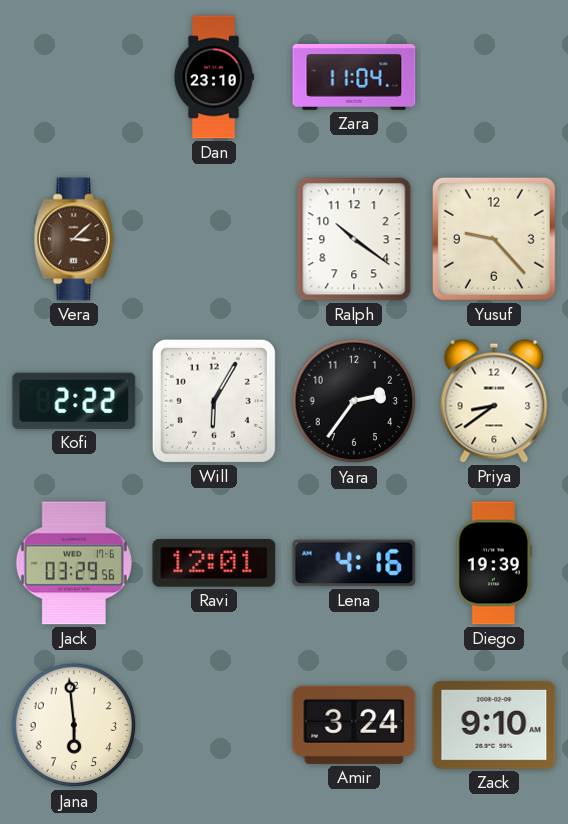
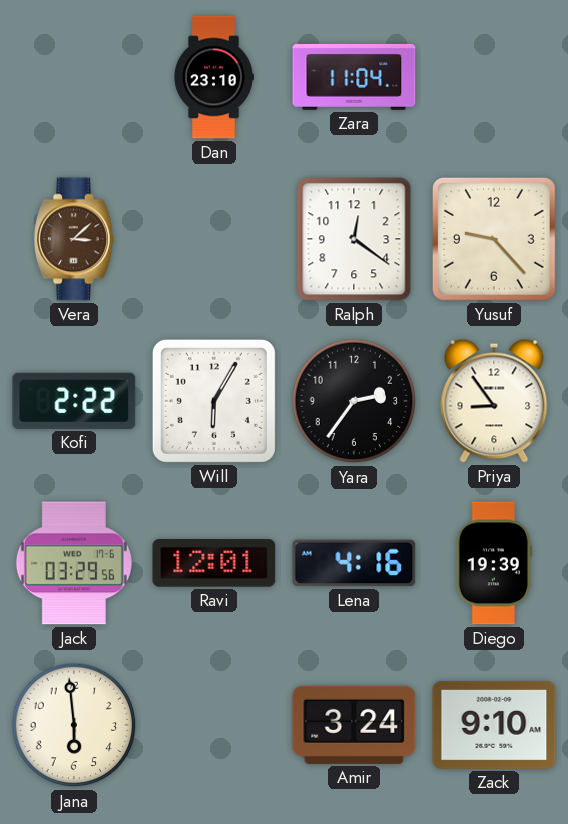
Ralph: 10:21 -> 12:21
Priya: 8:39 -> 8:54
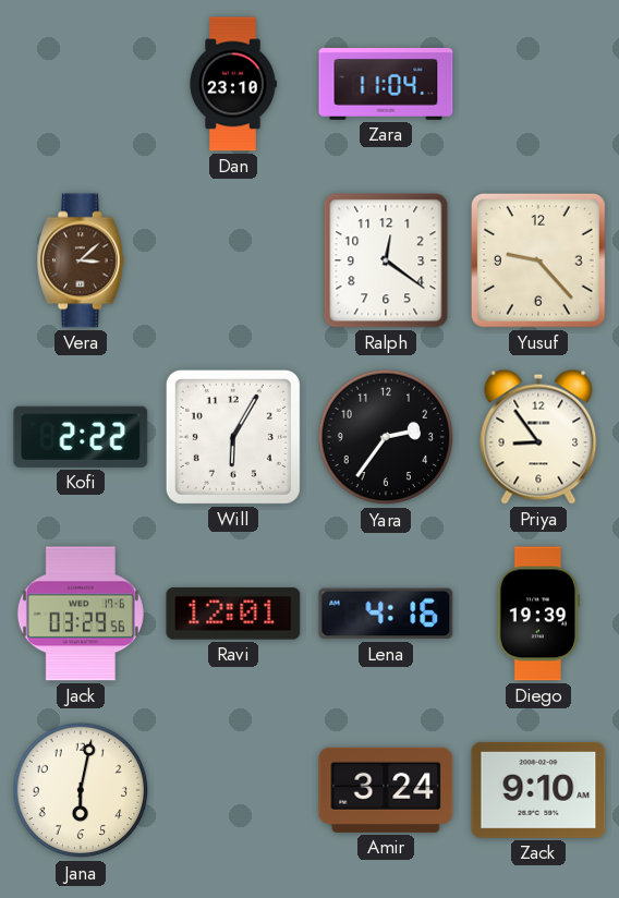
Jana: 5:59 -> 6:02
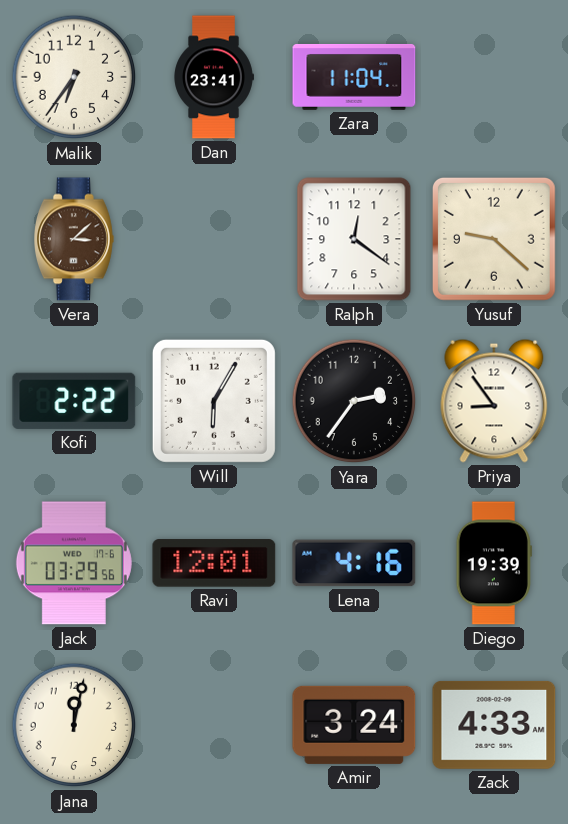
Malik: none -> 6:36
Dan: 23:10 -> 23:41
Yusuf: 9:23 -> 9:22
Jana: 6:02 -> 12:02
Zack: 9:10 -> 4:33
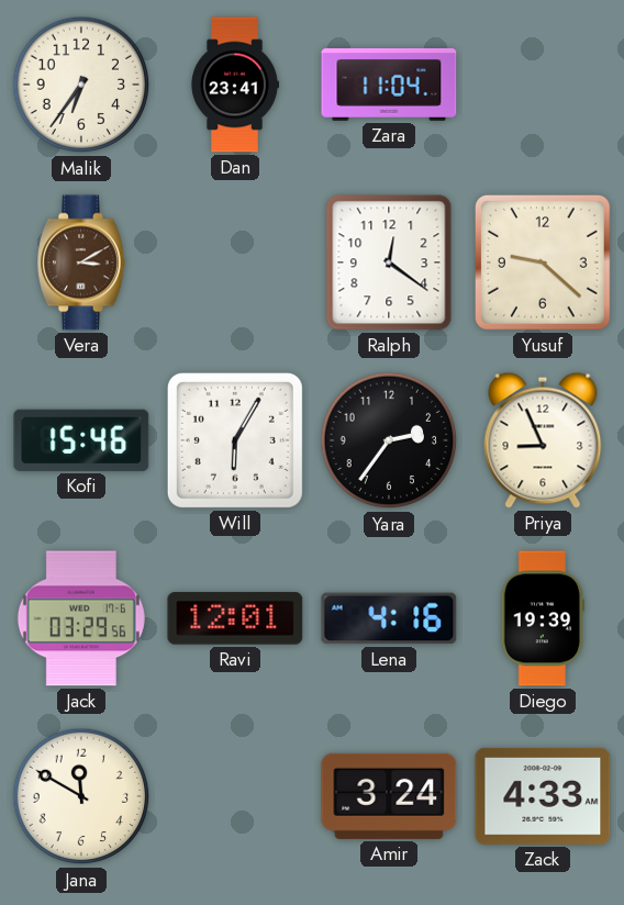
Vera: 3:08 -> 3:10
Kofi: 2:22 -> 15:46
Priya: 8:54 -> 8:56
Jana: 12:02 -> 11:50
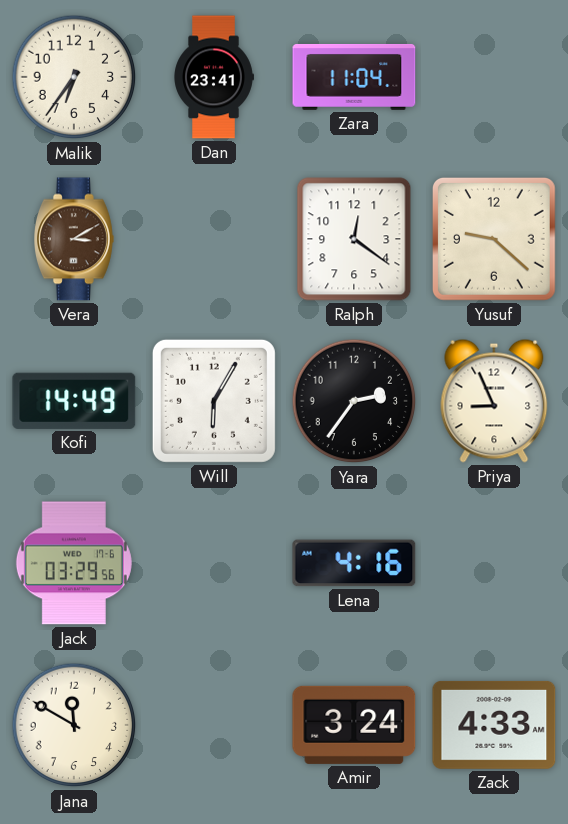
Kofi: 15:46 -> 14:49
Ravi: 12:01 -> none
Diego: 19:39 -> none
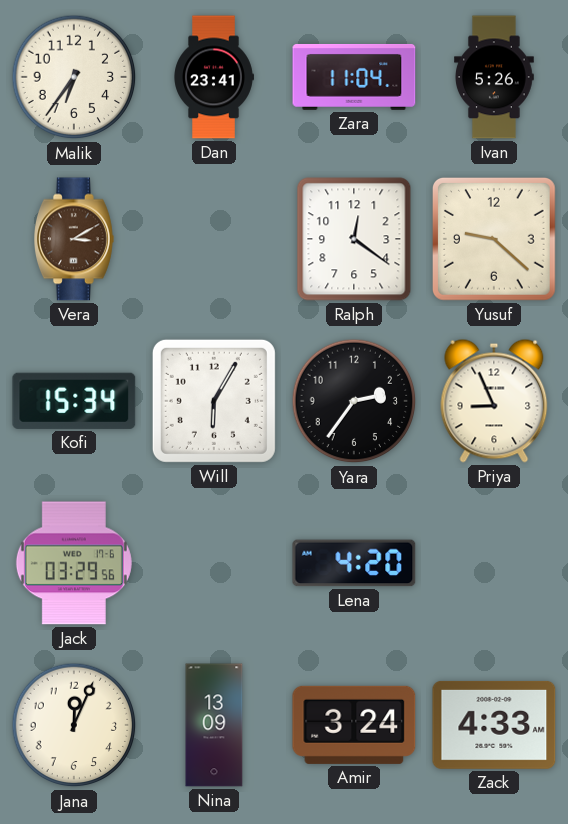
Ivan: none -> 5:26
Kofi: 14:49 -> 15:34
Lena: 4:16 -> 4:20
Jana: 11:50 -> 12:04
Nina: none -> 13:09
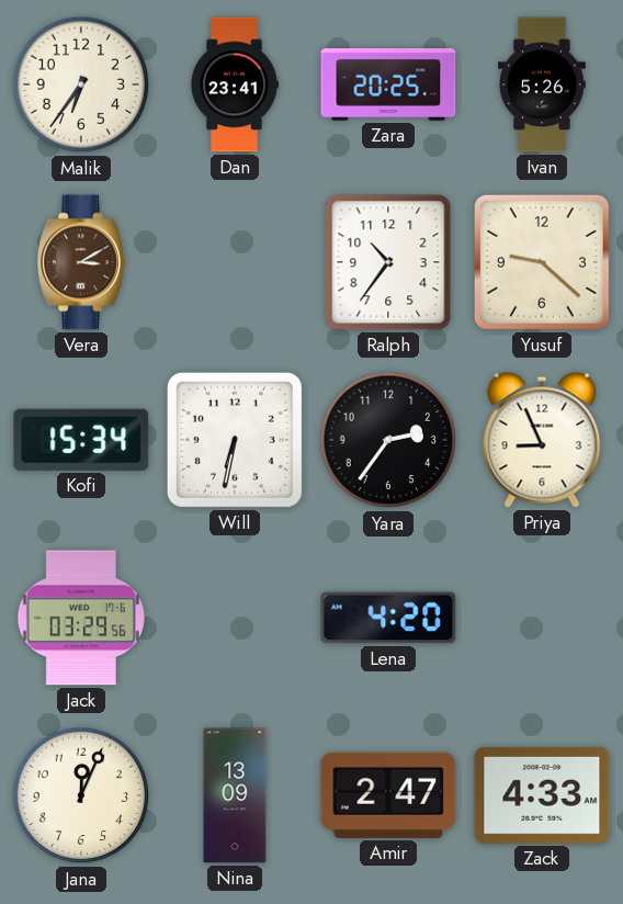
Zara: 11:04 -> 20:25
Ralph: 12:21 -> 10:36
Will: 6:05 -> 6:32
Amir: 3:24 -> 2:47
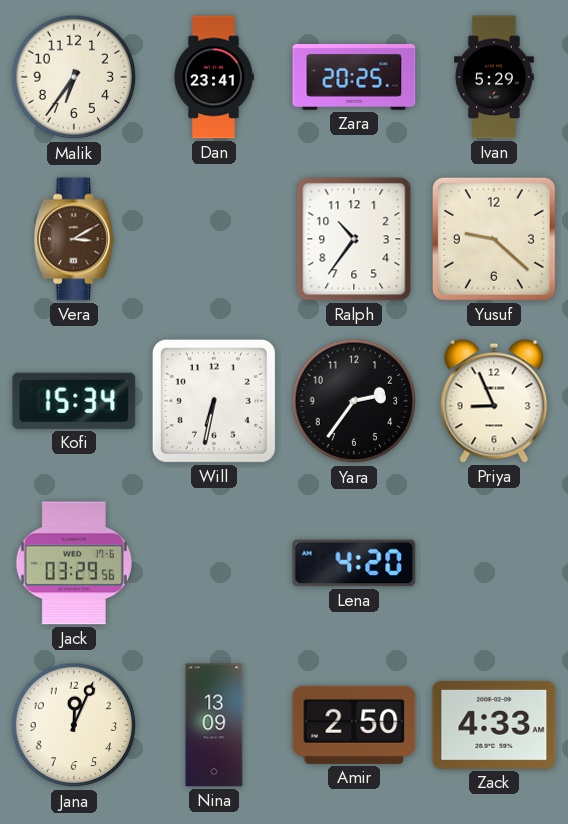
Ivan: 5:26 -> 5:29
Amir: 2:47 -> 2:50
